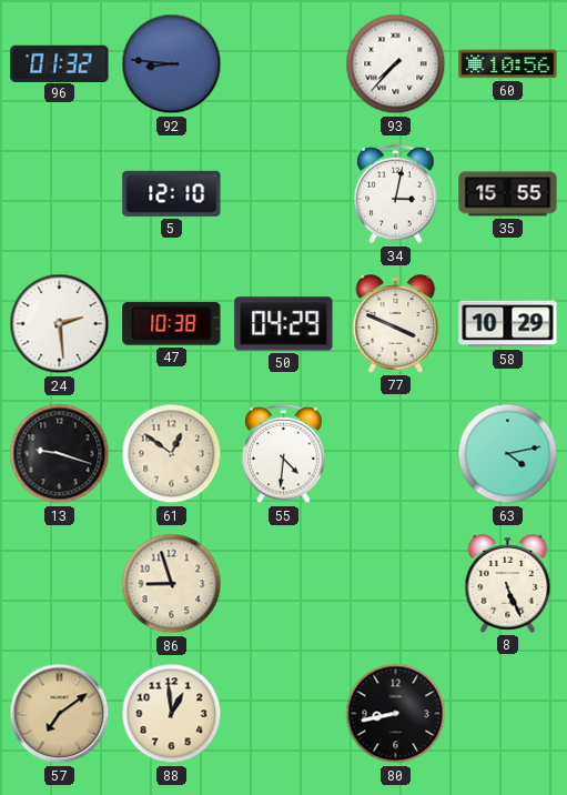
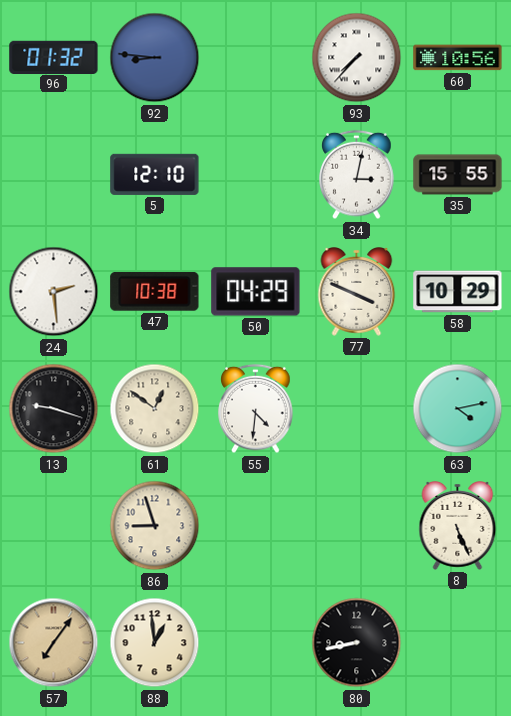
57: 7:09 -> 7:06
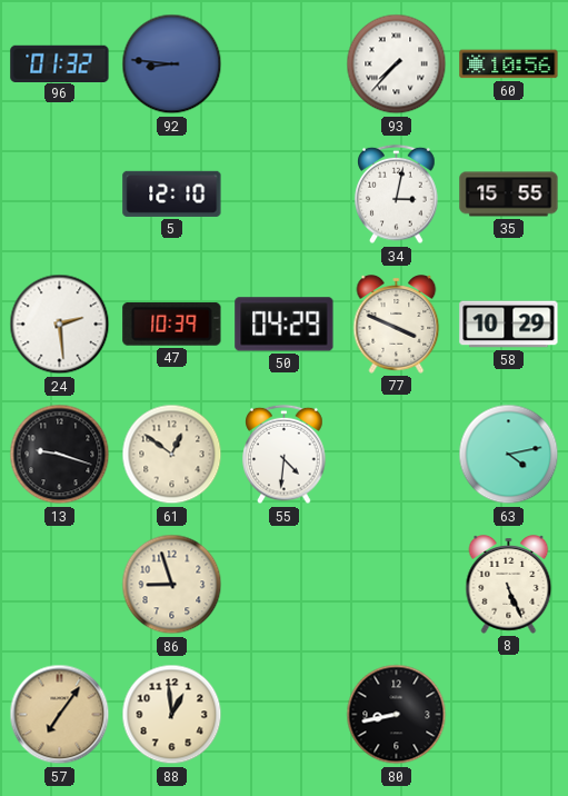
47: 10:38 -> 10:39
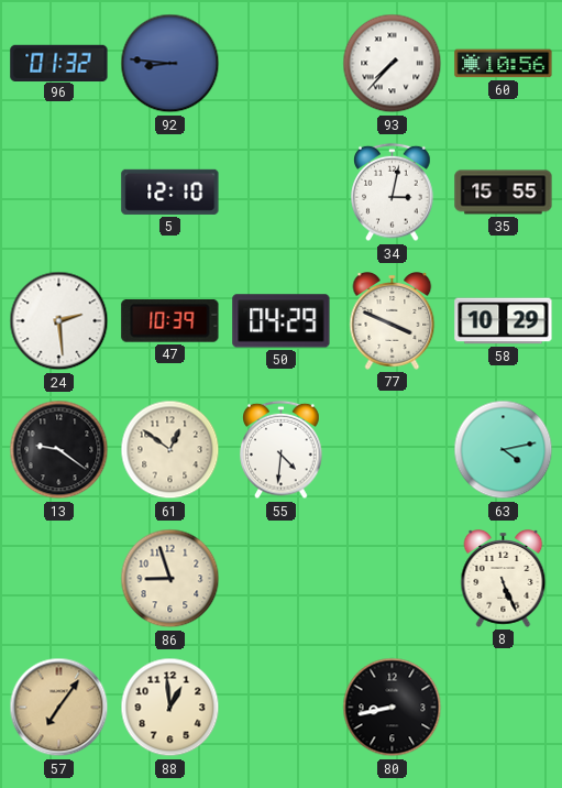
13: 9:18 -> 9:21
